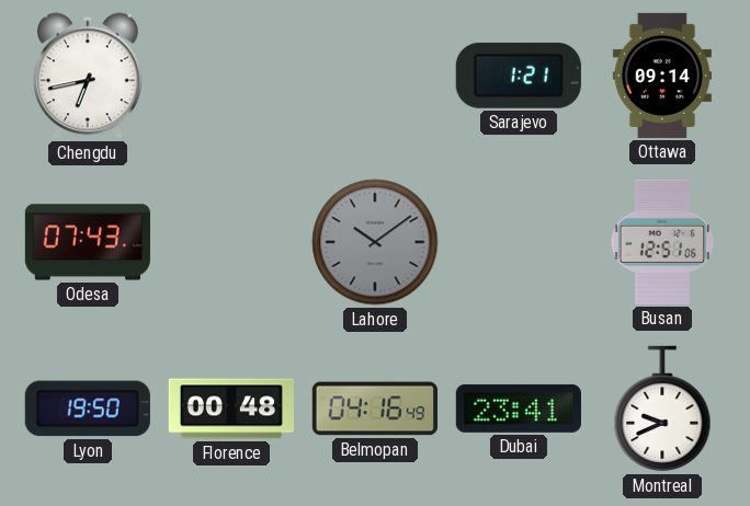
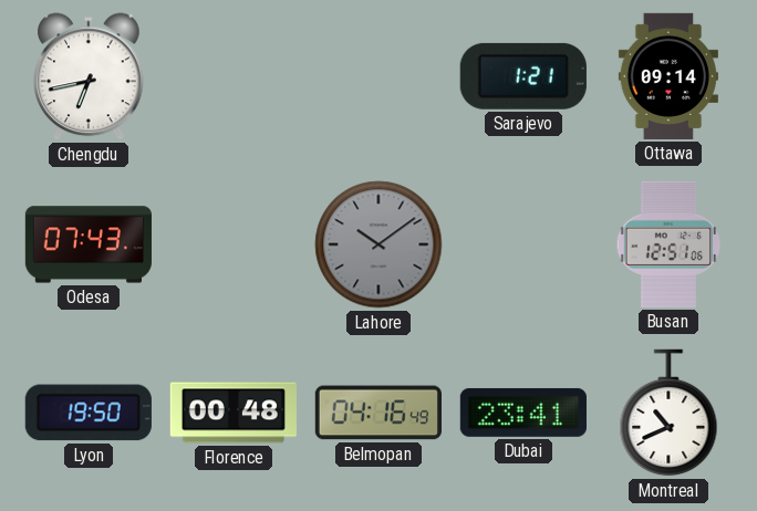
Montreal: 9:41 -> 10:41
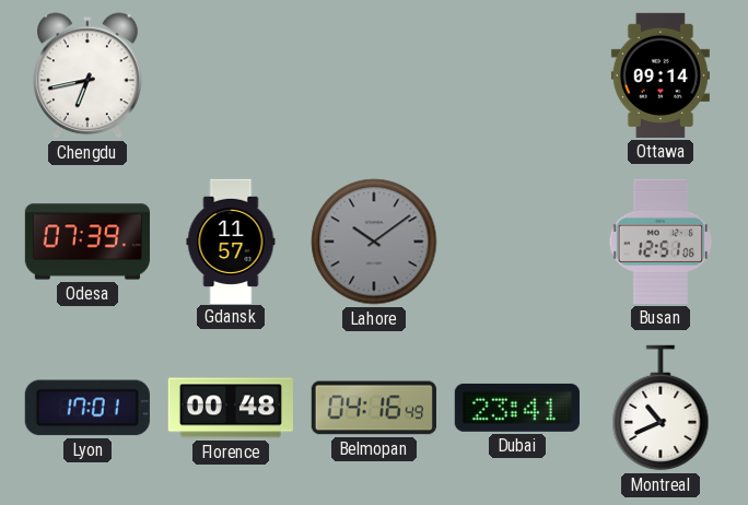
Sarajevo: 1:21 -> none
Odesa: 07:43 -> 07:39
Gdansk: none -> 11:57
Lyon: 19:50 -> 17:01
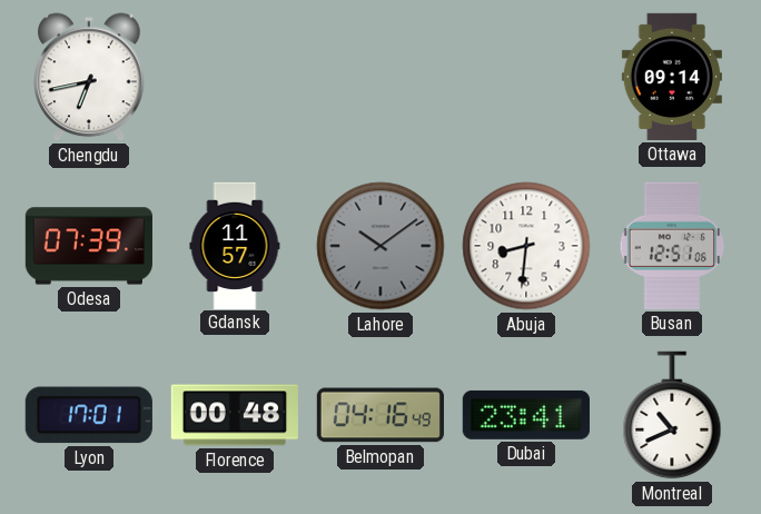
Abuja: none -> 8:31
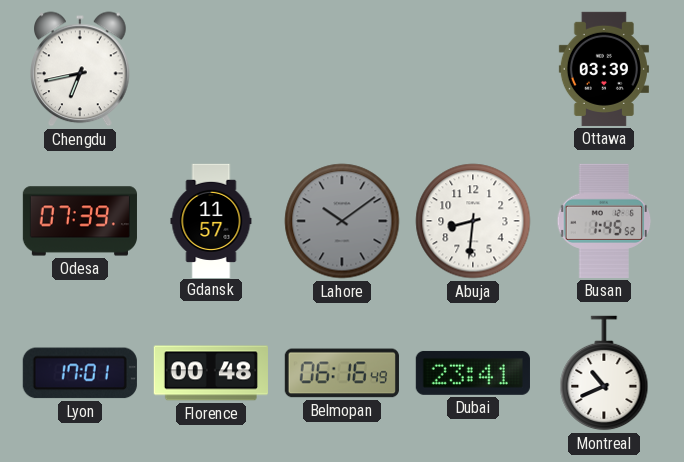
Ottawa: 09:14 -> 03:39
Busan: 12:51 -> 1:45
Belmopan: 04:16 -> 06:16
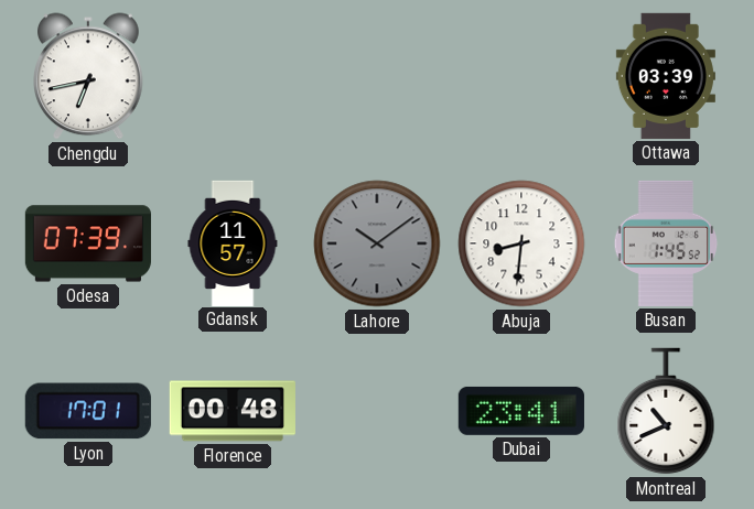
Belmopan: 06:16 -> none
